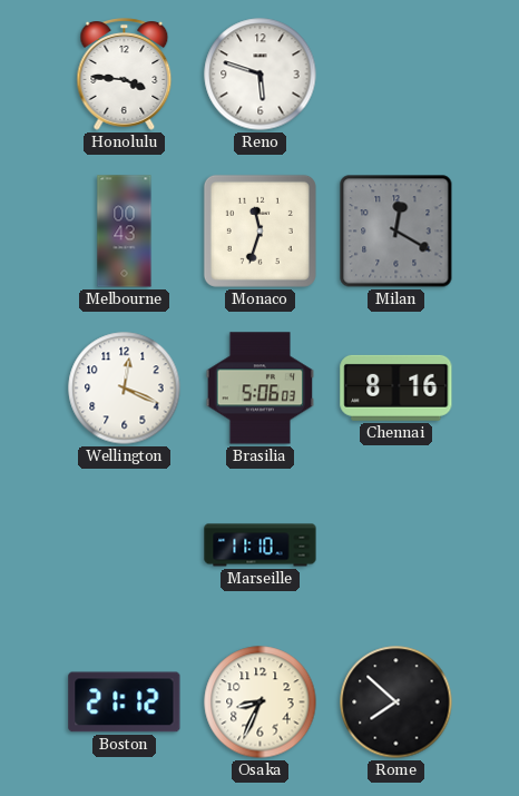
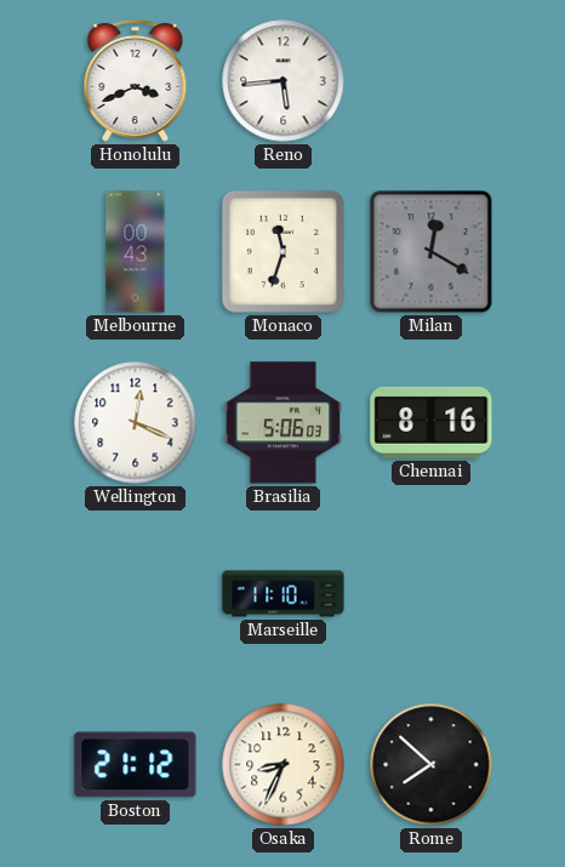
Honolulu: 3:46 -> 3:41
Reno: 5:48 -> 5:44
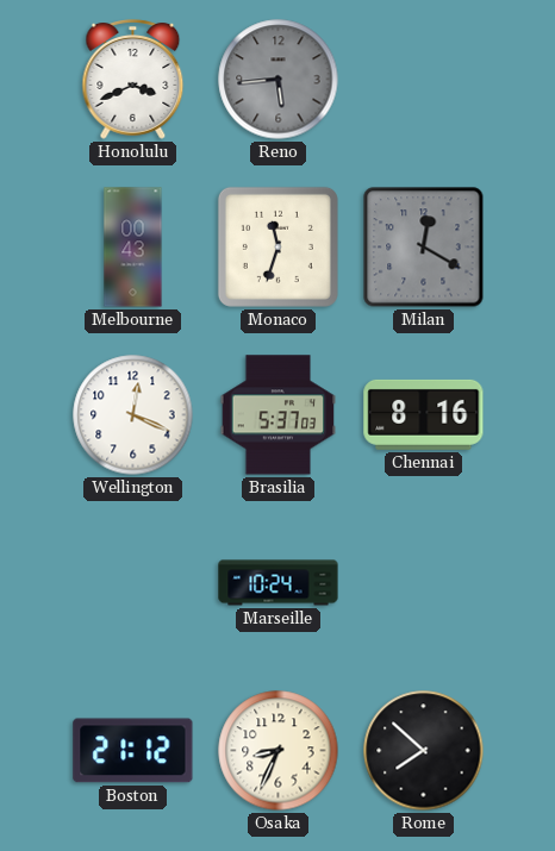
Reno dial: white -> grey
Brasilia: 5:06 -> 5:37
Marseille: 11:10 -> 10:24
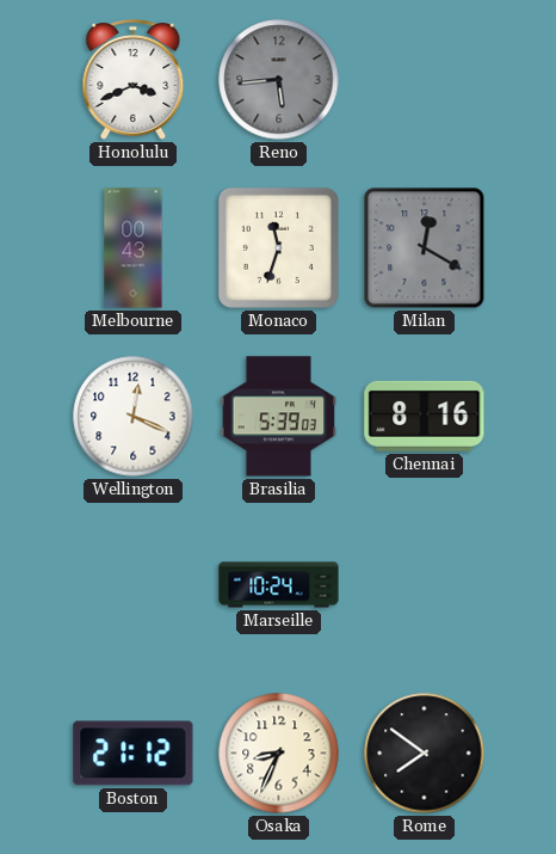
Brasilia: 5:37 -> 5:39
Rome: 7:52 -> 7:51
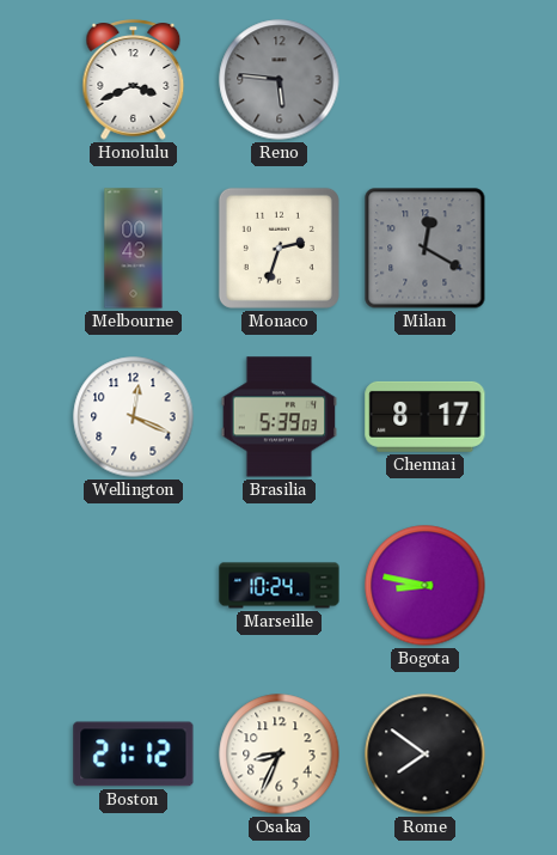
Reno: 5:44 -> 5:46
Monaco: 11:33 -> 2:33
Chennai: 8:16 -> 8:17
Bogota: none -> 8:47
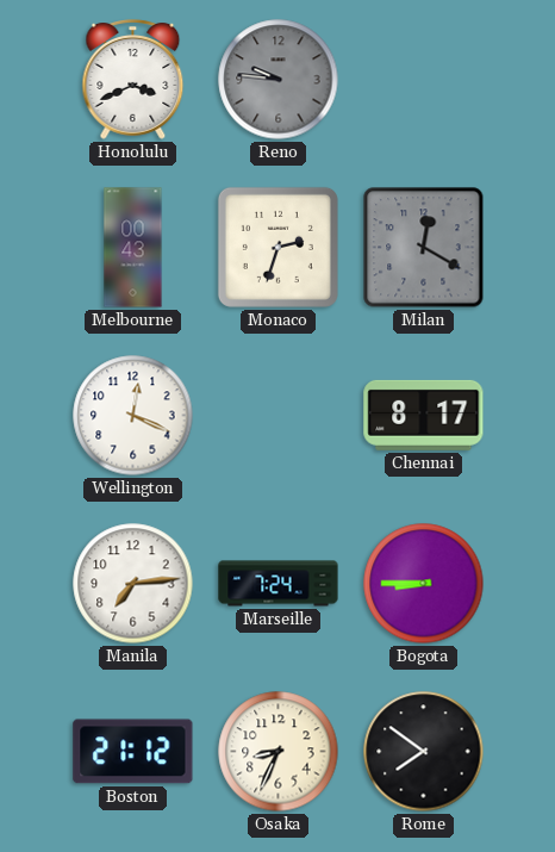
Reno: 5:46 -> 9:46
Brasilia: 5:39 -> none
Manila: none -> 7:14
Marseille: 10:24 -> 7:24
Bogota: 8:47 -> 8:45
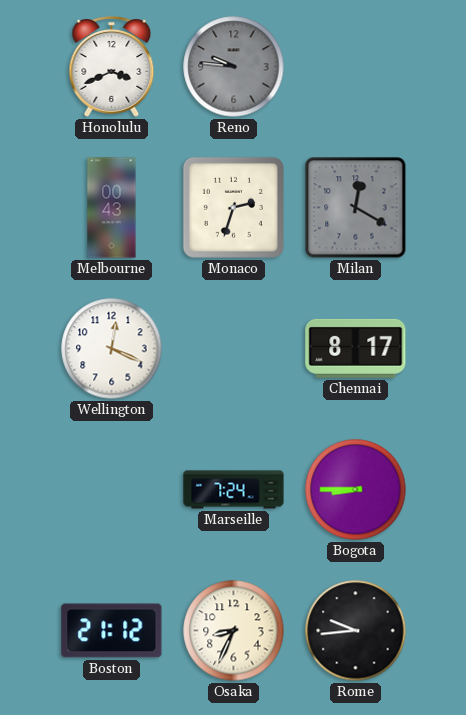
Manila: 7:14 -> none
Rome: 7:51 -> 9:44
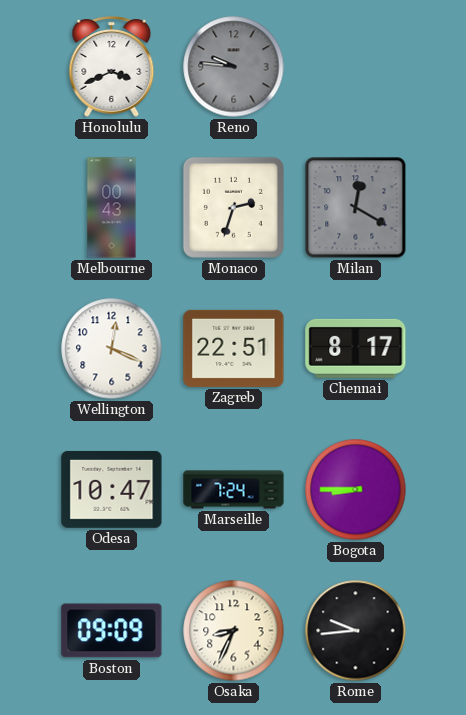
Zagreb: none -> 22:51
Odesa: none -> 10:47
Boston: 21:12 -> 09:09
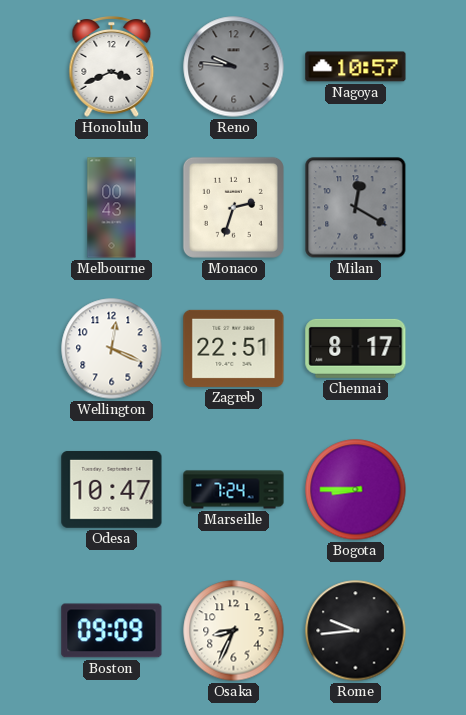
Nagoya: none -> 10:57
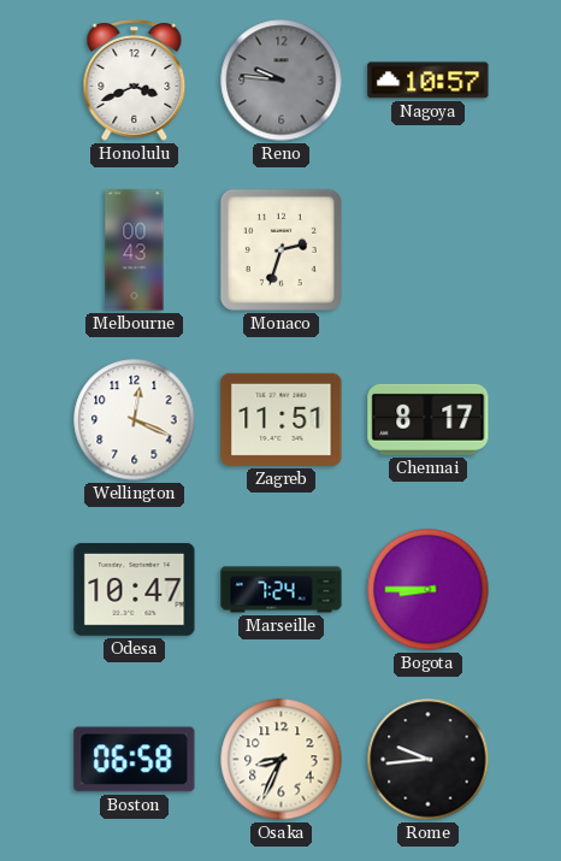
Milan: 12:20 -> none
Zagreb: 22:51 -> 11:51
Boston: 09:09 -> 06:58
